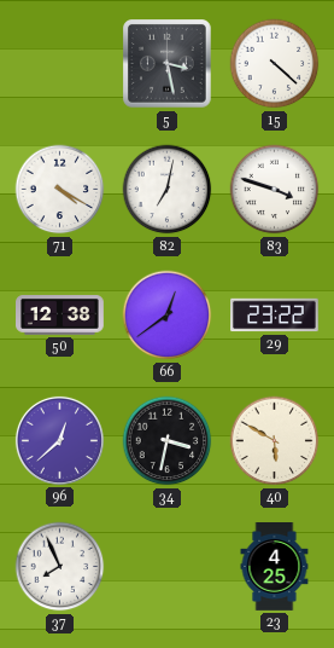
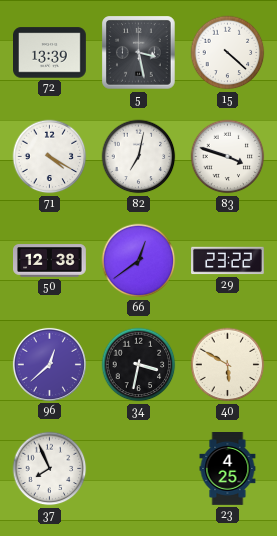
72: none -> 13:39
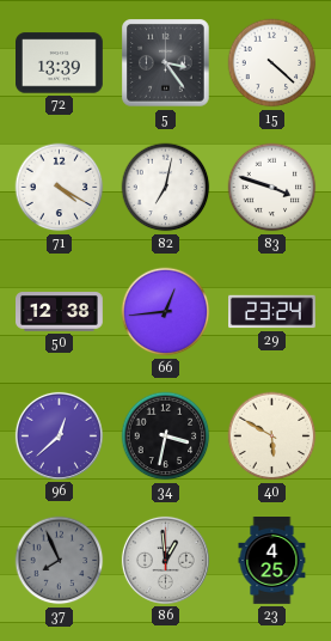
5: 3:28 -> 3:24
66: 12:39 -> 12:44
29: 23:22 -> 23:24
37 dial: white -> grey
86: none -> 12:59
